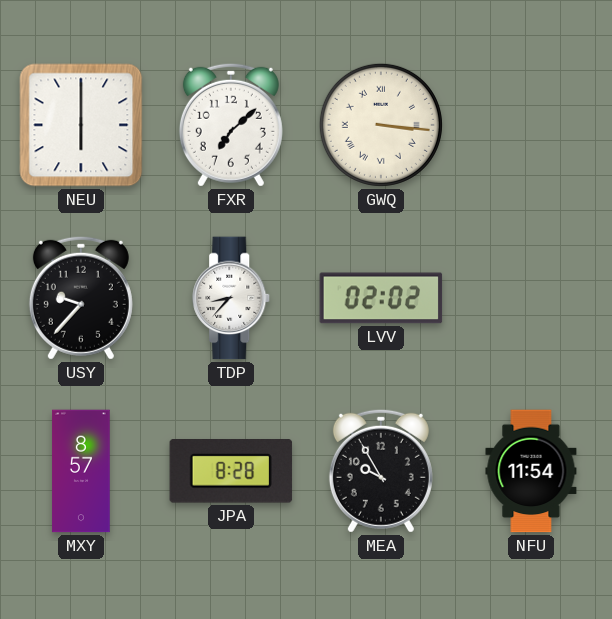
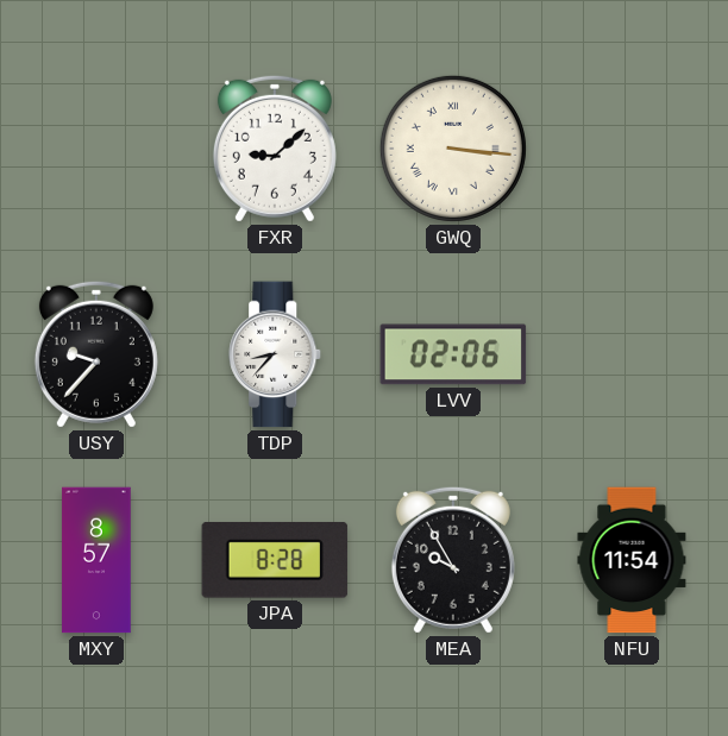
NEU: 6:00 -> none
FXR: 7:08 -> 9:08
LVV: 02:02 -> 02:06
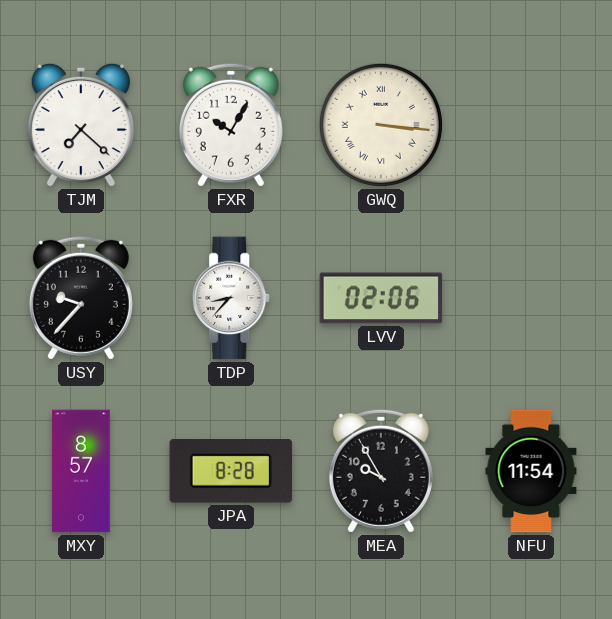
TJM: none -> 7:22
FXR: 9:08 -> 10:05
